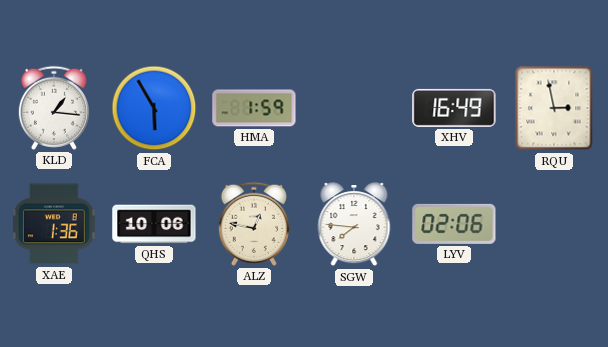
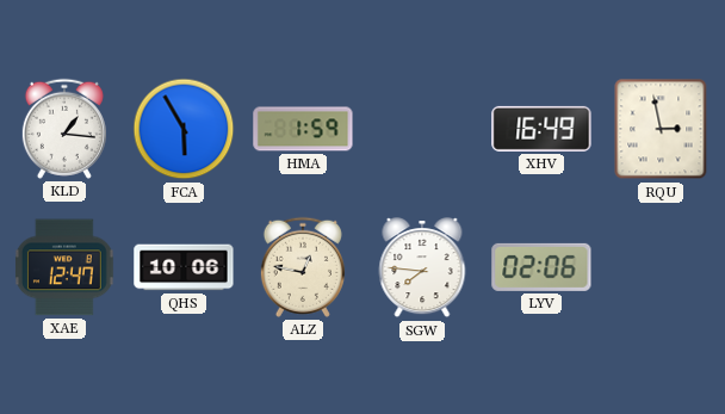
XAE: 1:36 -> 12:47
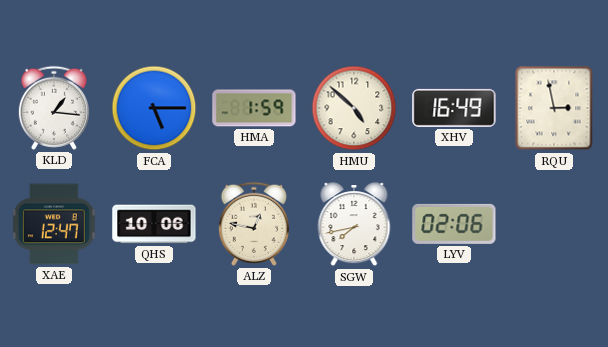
FCA: 5:55 -> 5:15
HMU: none -> 4:52
SGW: 7:46 -> 7:43
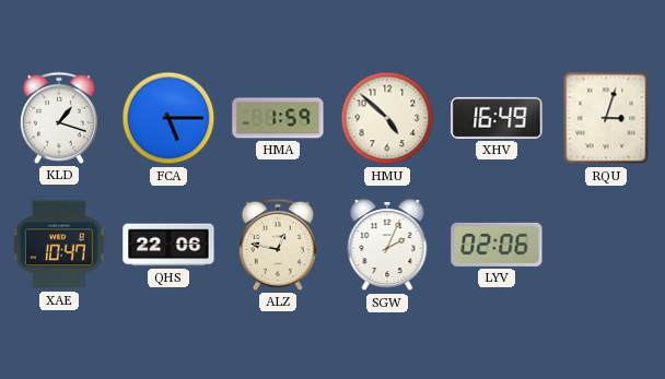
KLD: 1:16 -> 1:18
RQU: 2:58 -> 3:03
XAE: 12:47 -> 10:47
QHS: 10:06 -> 22:06
SGW: 7:43 -> 2:04
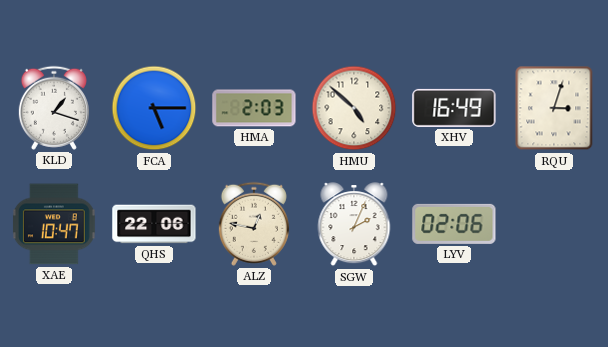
HMA: 1:59 -> 2:03
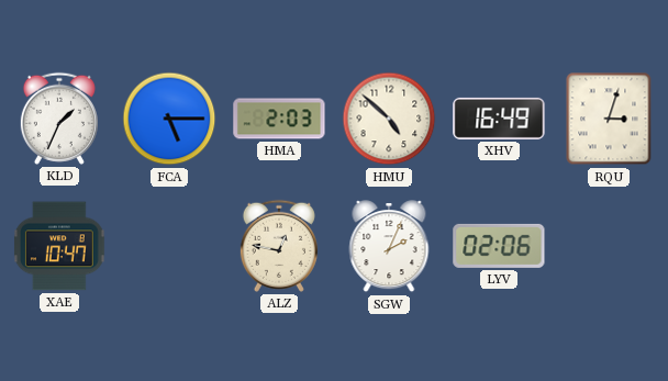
KLD: 1:18 -> 1:34
QHS: 22:06 -> none
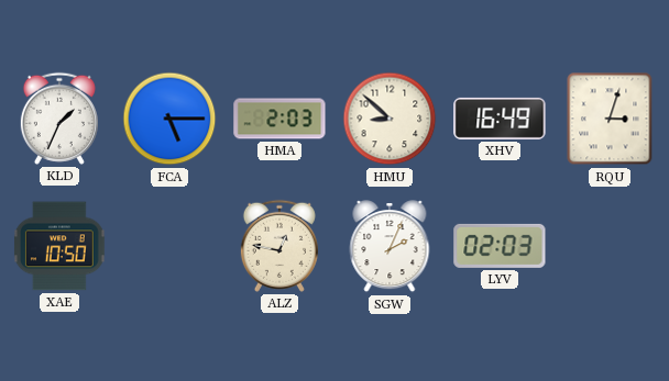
HMU: 4:52 -> 8:52
XAE: 10:47 -> 10:50
LYV: 02:06 -> 02:03
